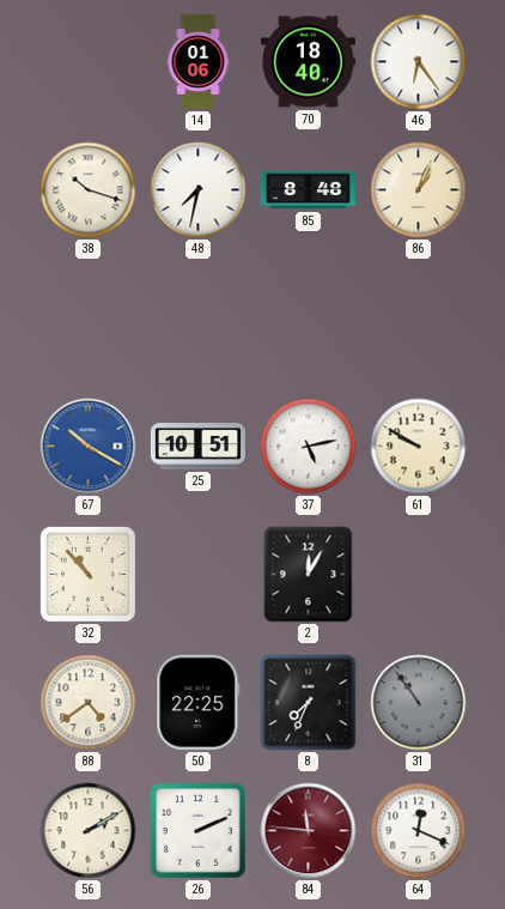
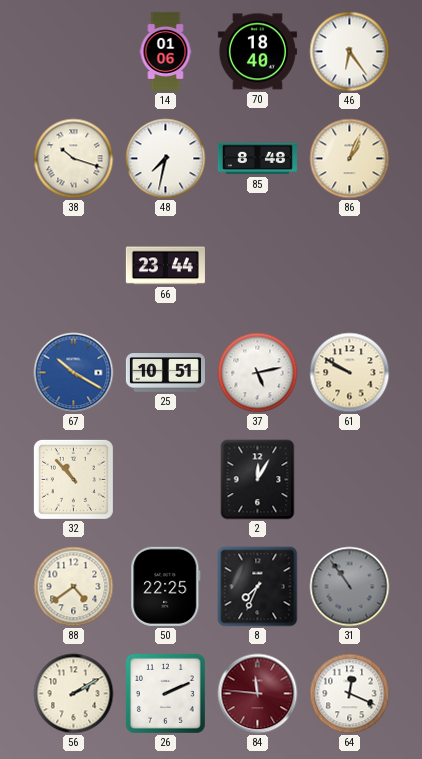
66: none -> 23:44
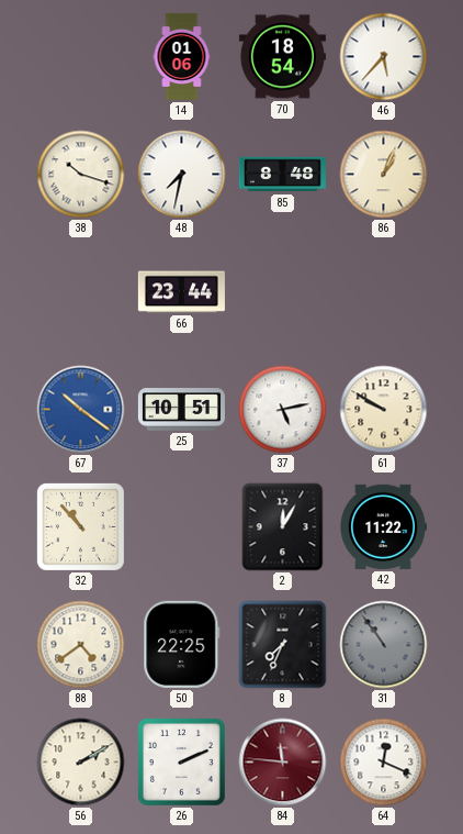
70: 18:40 -> 18:54
46: 6:24 -> 5:37
67: 10:20 -> 10:21
42: none -> 11:22
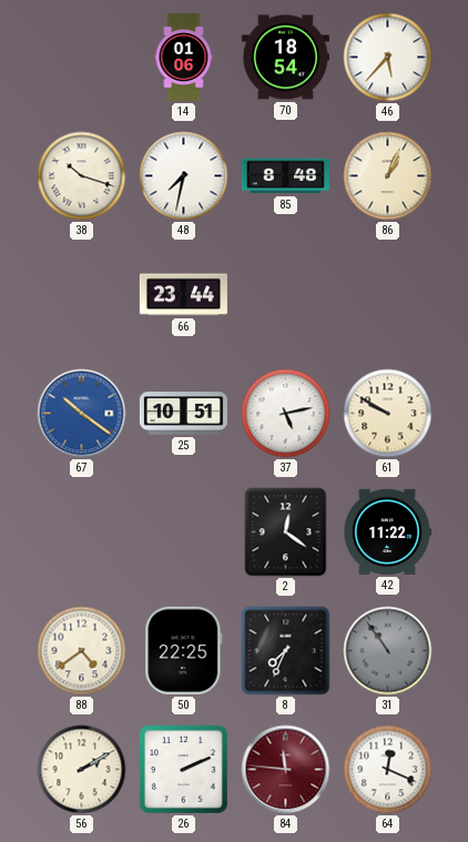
32: 10:53 -> none
2: 12:05 -> 12:21
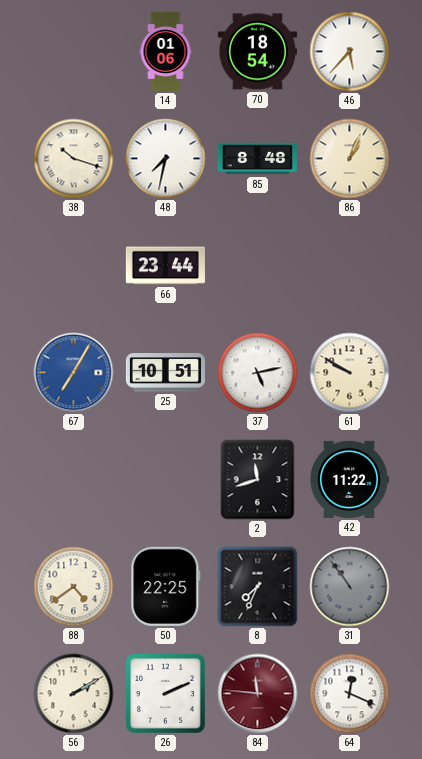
67: 10:21 -> 7:05
2: 12:21 -> 11:42
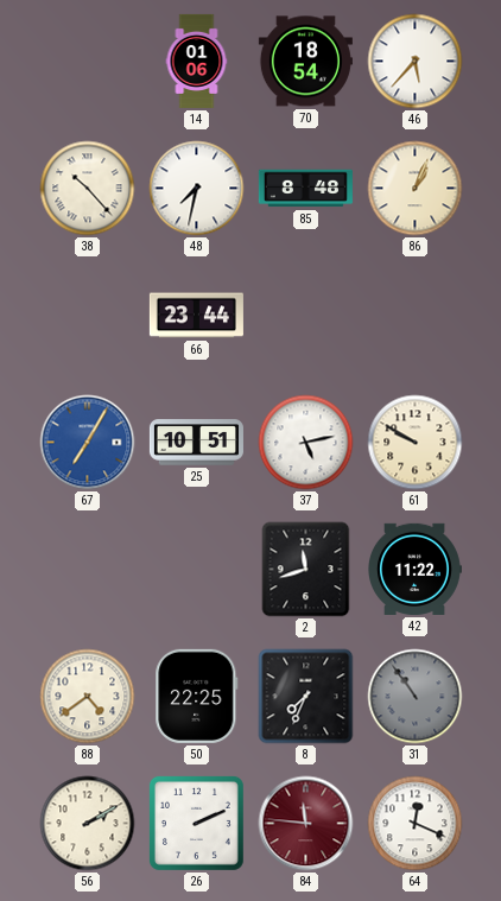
38: 10:18 -> 10:23
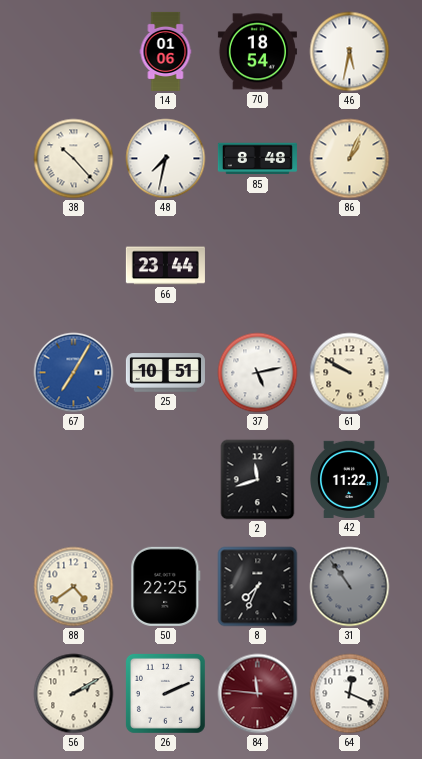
46: 5:37 -> 5:32
